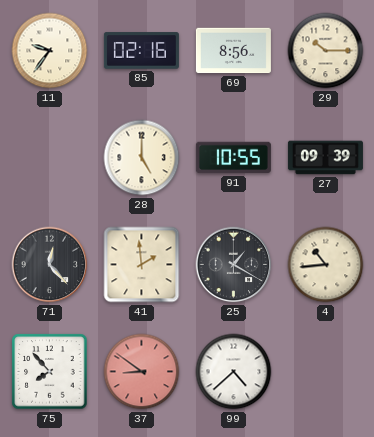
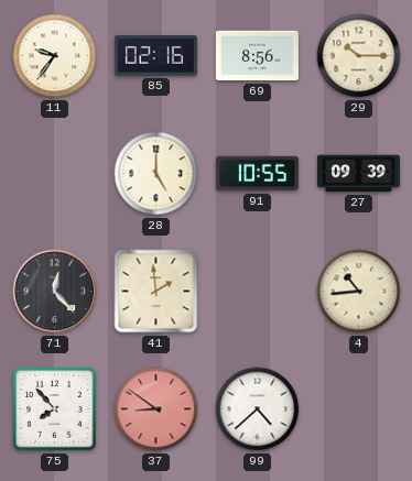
25: 1:20 -> none
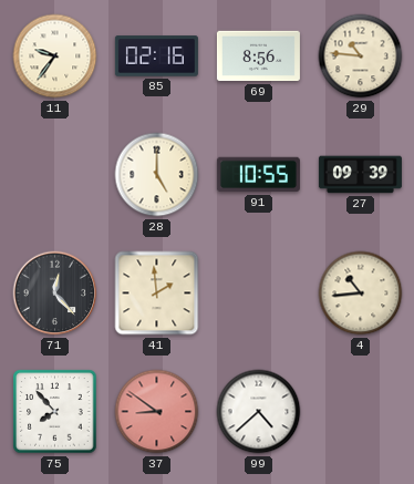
29: 10:15 -> 10:46
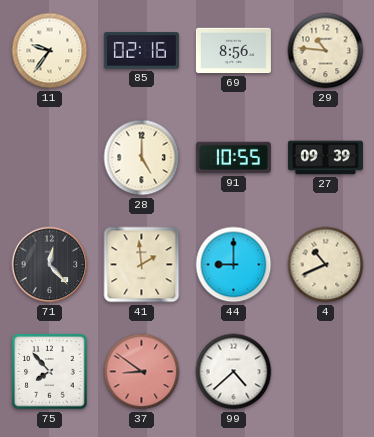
44: none -> 9:00
4: 10:44 -> 10:41
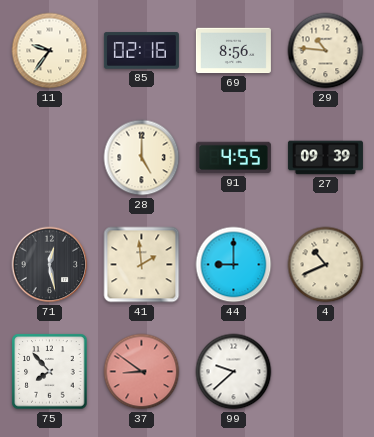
91: 10:55 -> 4:55
71: 12:23 -> 12:28
99: 4:38 -> 9:38
